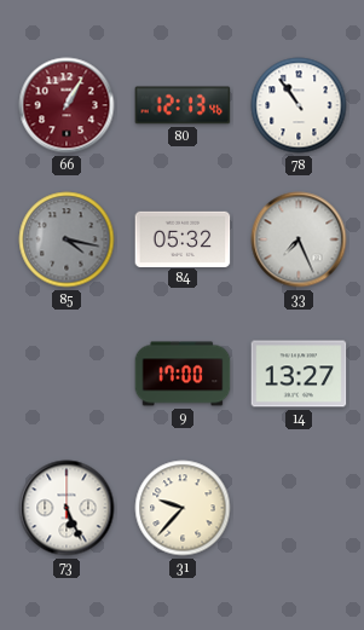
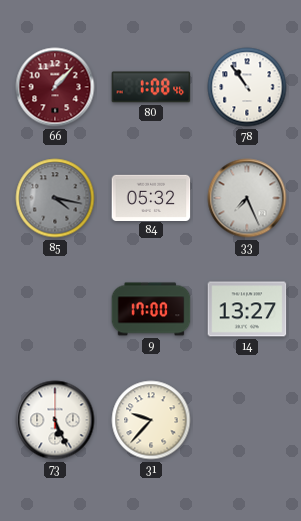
66: 1:05 -> 1:07
80: 12:13 -> 1:08
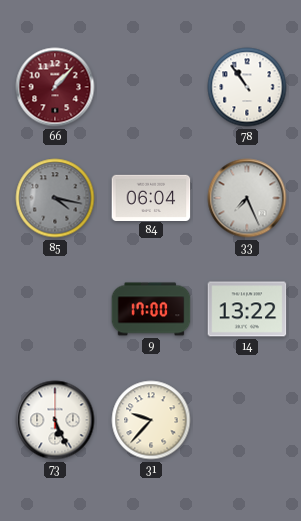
80: 1:08 -> none
84: 05:32 -> 06:04
14: 13:27 -> 13:22
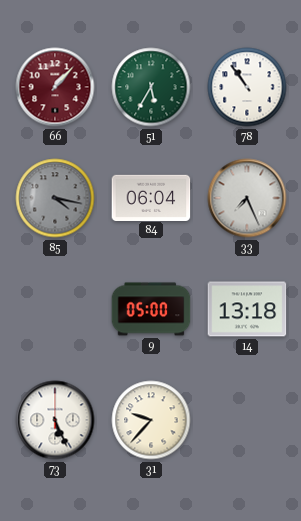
51: none -> 5:35
9: 17:00 -> 05:00
14: 13:22 -> 13:18
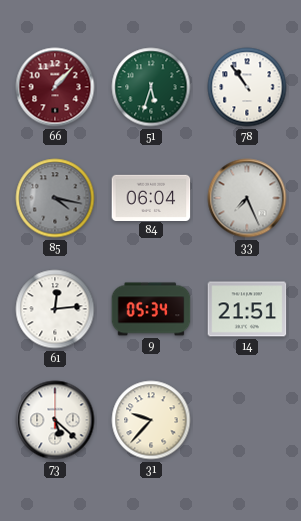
51: 5:35 -> 5:33
61: none -> 12:14
9: 05:00 -> 05:34
14: 13:18 -> 21:51
73: 5:26 -> 5:22
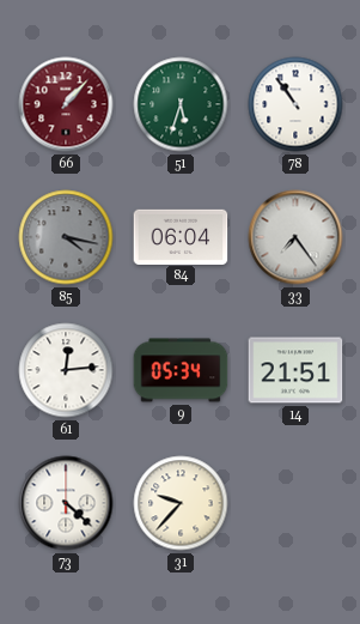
33: 7:26 -> 7:24
73: 5:22 -> 4:22
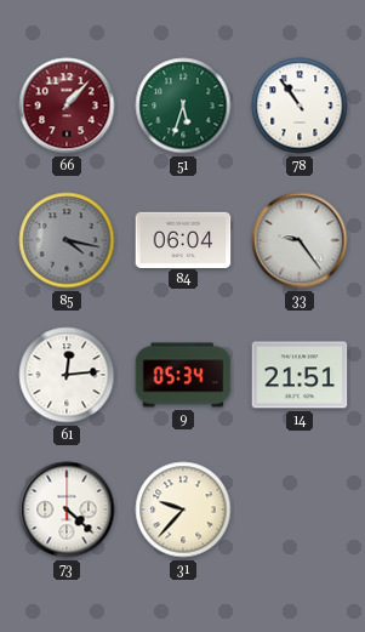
33: 7:24 -> 9:24
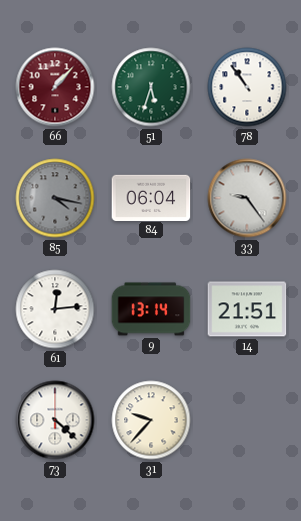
9: 05:34 -> 13:14
